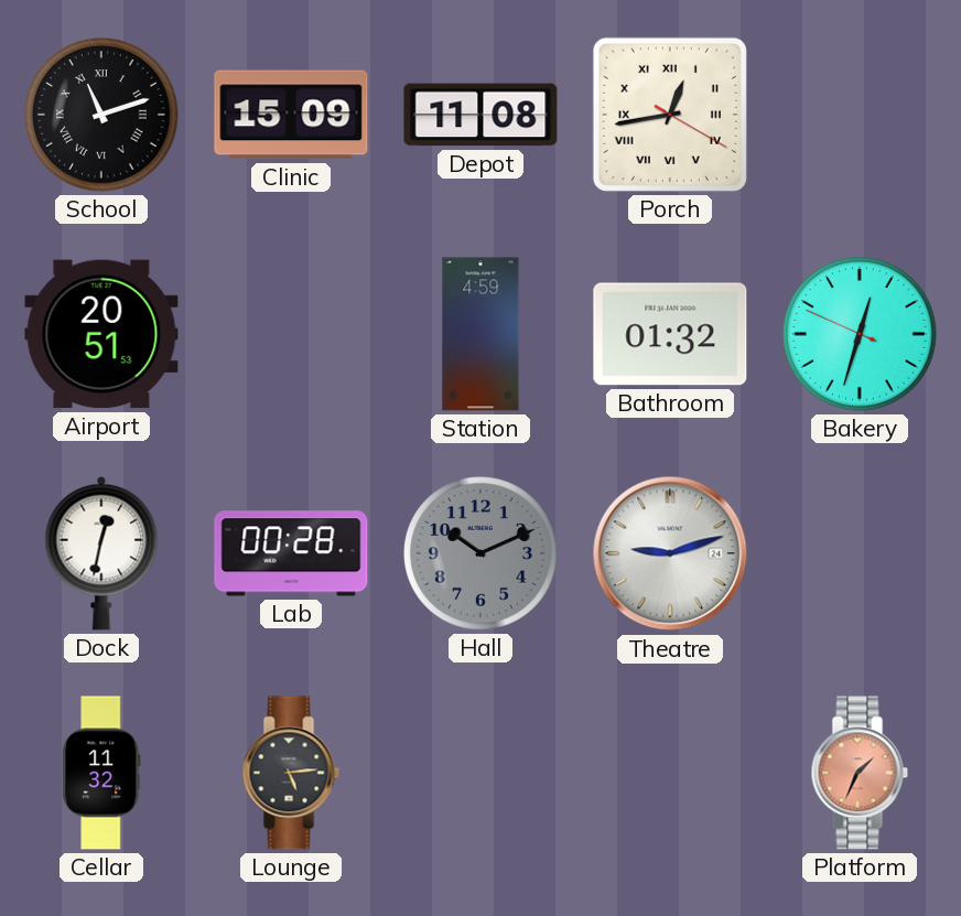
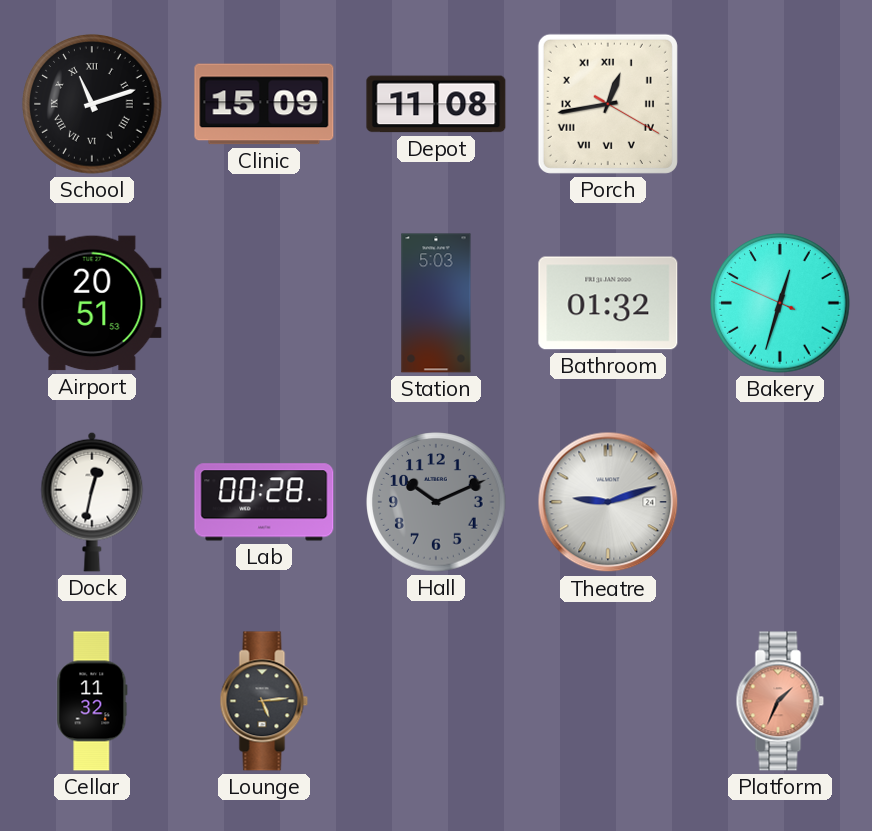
Station: 4:59 -> 5:03
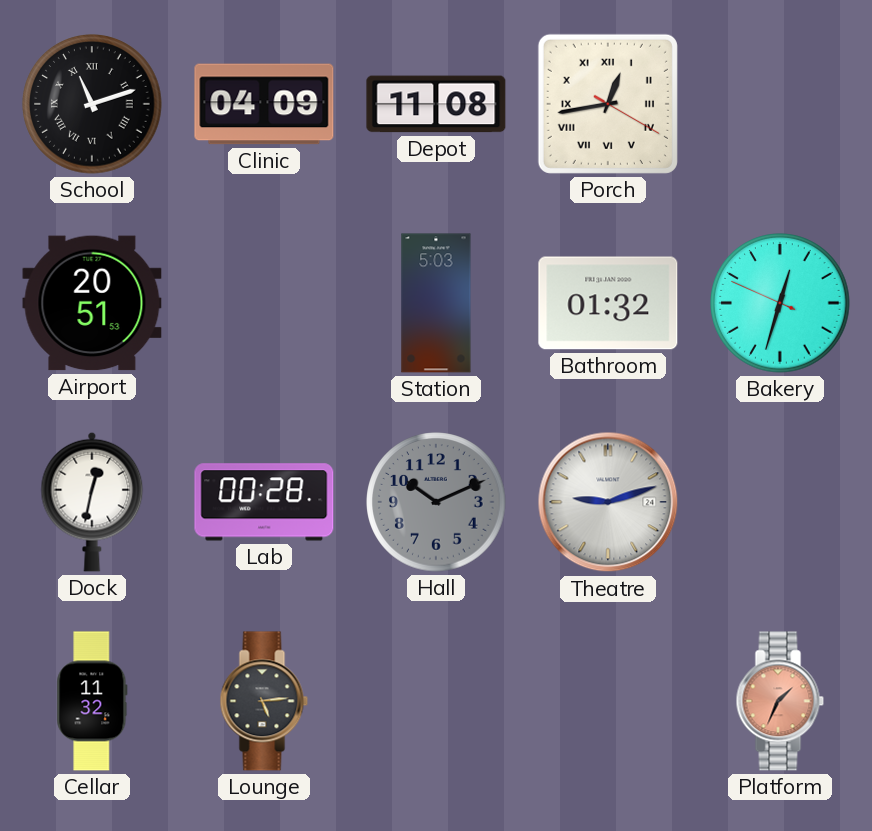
Clinic: 15:09 -> 04:09
